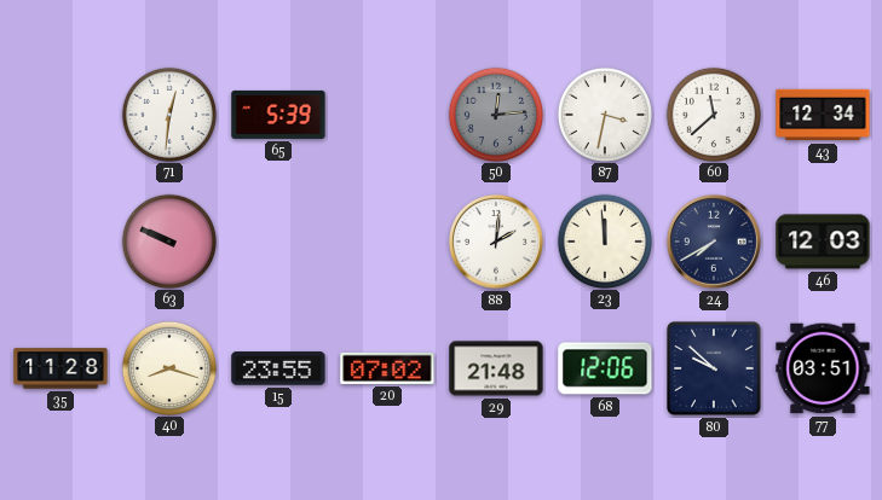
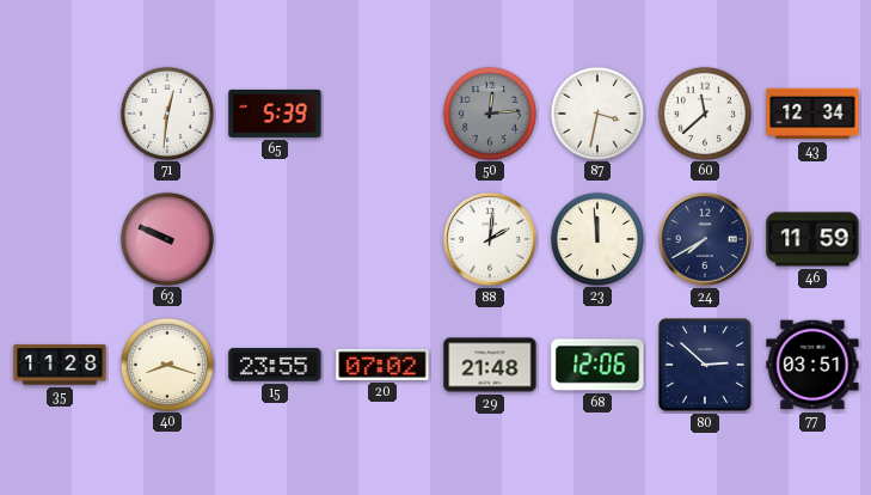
46: 12:03 -> 11:59
80: 9:52 -> 2:52
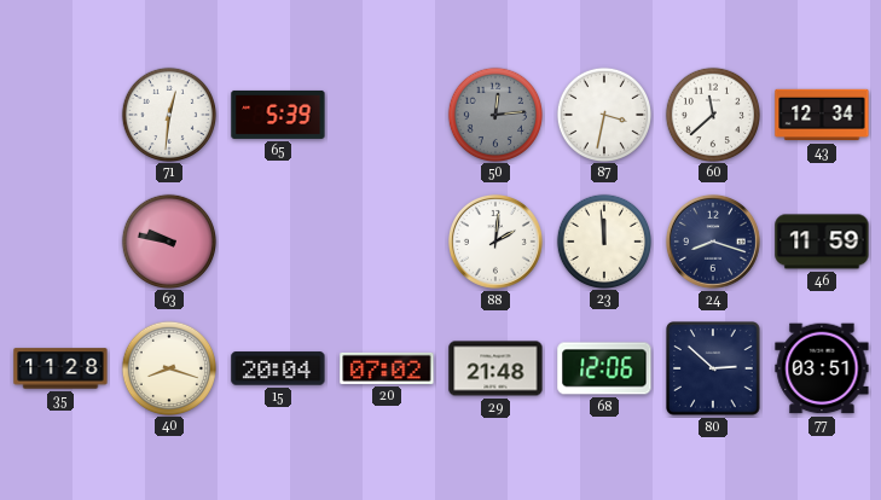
63: 9:49 -> 9:47
24: 7:40 -> 8:18
15: 23:55 -> 20:04
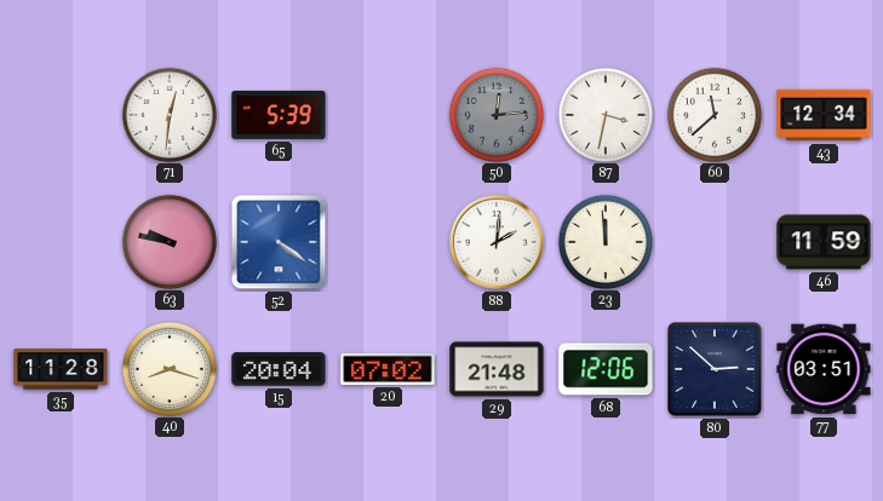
52: none -> 4:21
24: 8:18 -> none
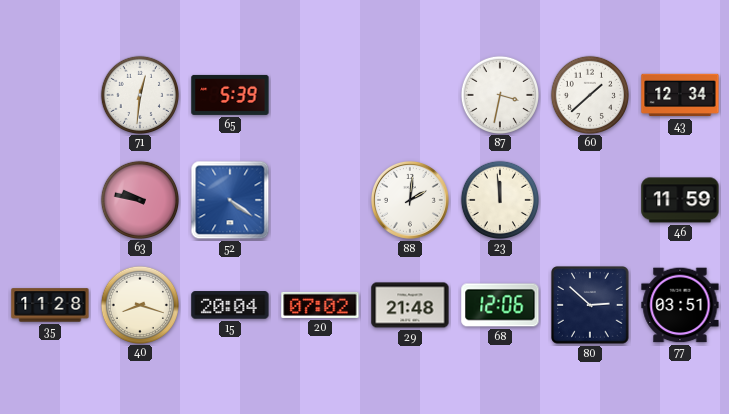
50: 12:14 -> none
60: 11:38 -> 1:38
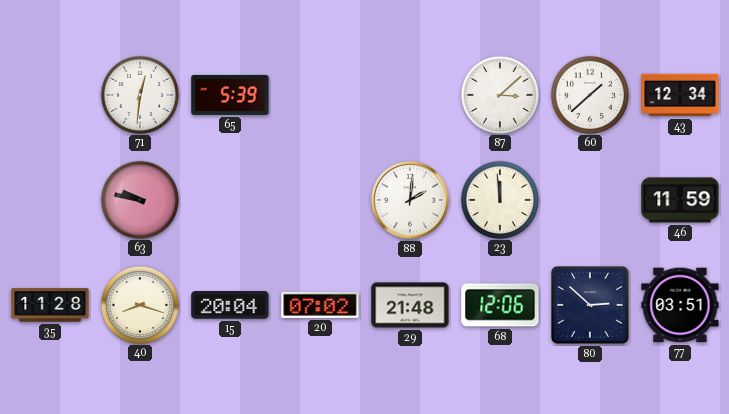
87: 3:32 -> 3:08
52: 4:21 -> none
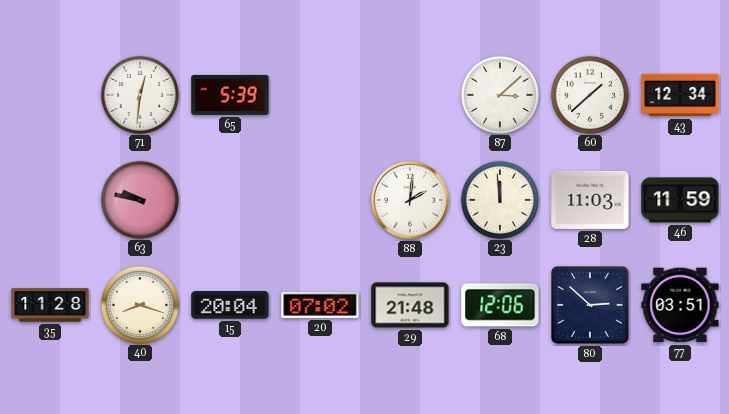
28: none -> 11:03
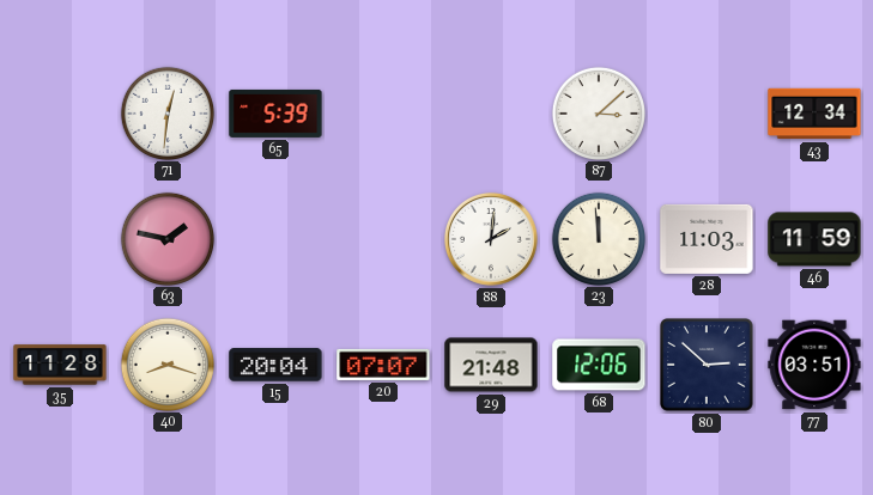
60: 1:38 -> none
63: 9:47 -> 1:47
20: 07:02 -> 07:07
